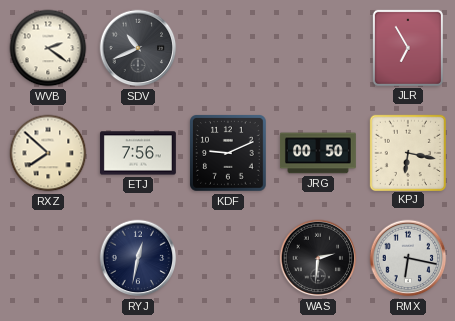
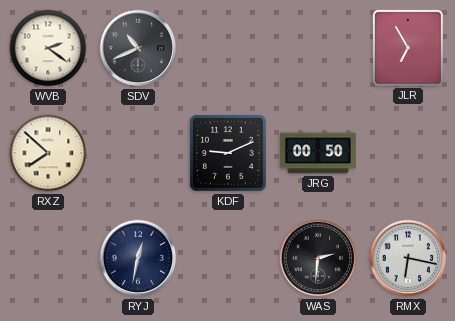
ETJ: 7:56 -> none
KPJ: 6:17 -> none
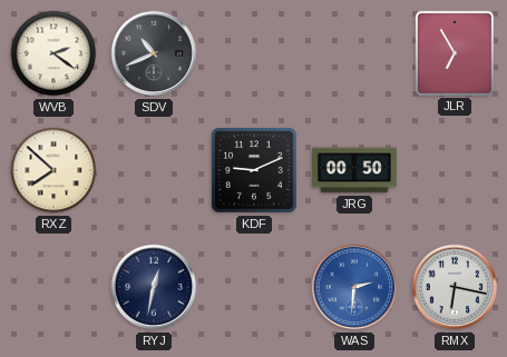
WAS dial: black -> blue
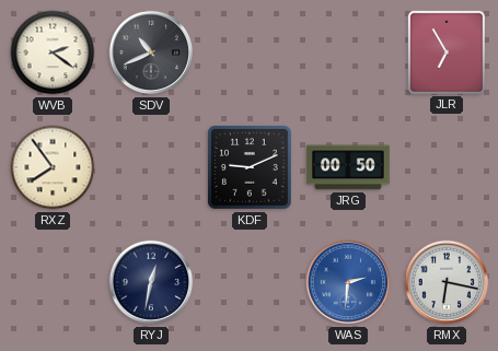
RXZ: 7:52 -> 7:54
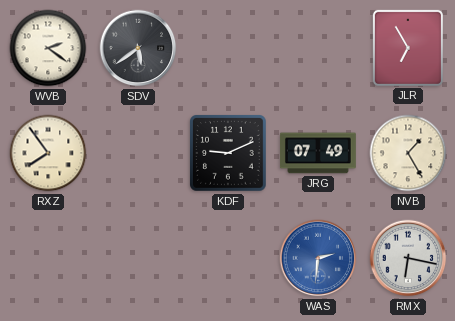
SDV: 10:41 -> 5:39
JRG: 00:50 -> 07:49
NVB: none -> 1:25
RYJ: 12:32 -> none
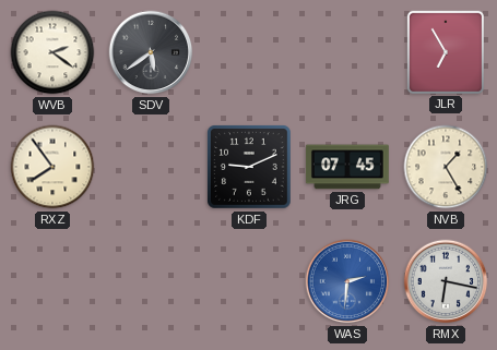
JRG: 07:49 -> 07:45
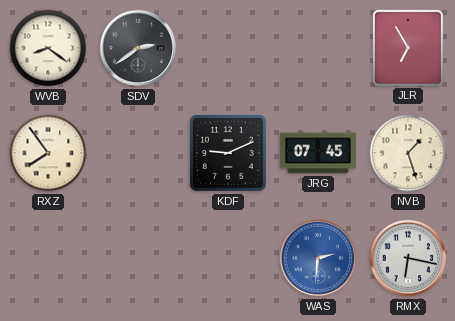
WVB: 2:21 -> 8:21
SDV: 5:39 -> 2:39
NVB: 1:25 -> 1:27
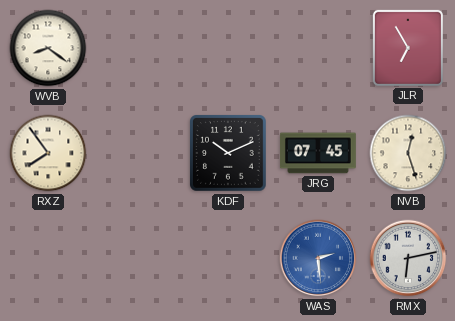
SDV: 2:39 -> none
KDF: 9:11 -> 10:11
NVB: 1:27 -> 12:27
WAS: 2:31 -> 2:29
RMX: 6:17 -> 6:13
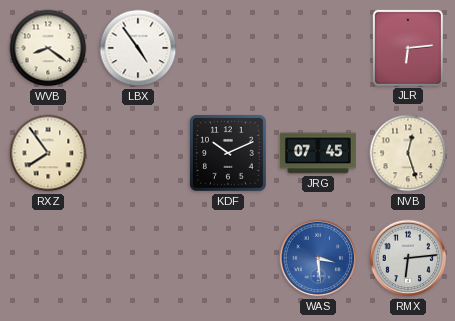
LBX: none -> 4:54
JLR: 6:55 -> 6:14
WAS: 2:29 -> 3:29
RMX: 6:13 -> 6:14
